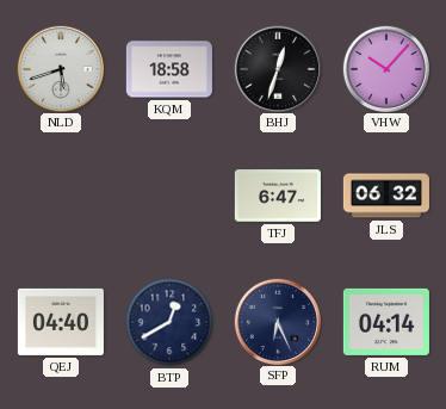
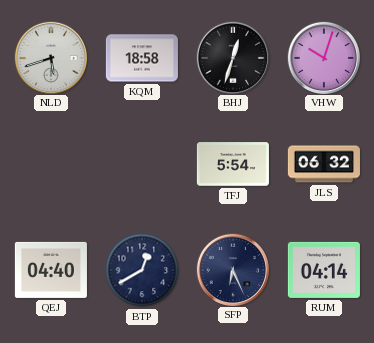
VHW: 10:07 -> 10:03
TFJ: 6:47 -> 5:54
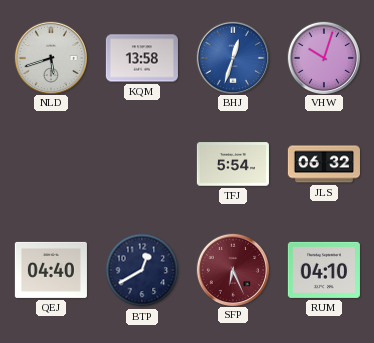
KQM: 18:58 -> 13:58
BHJ dial: black -> blue
SFP dial: navy -> burgundy
RUM: 04:14 -> 04:10
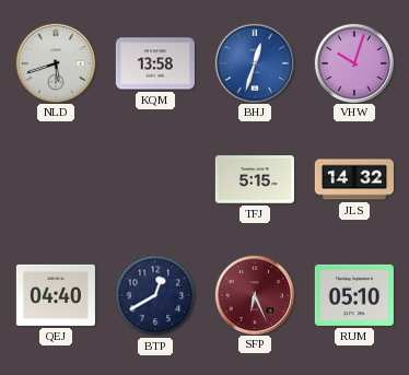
TFJ: 5:54 -> 5:15
JLS: 06:32 -> 14:32
RUM: 04:10 -> 05:10
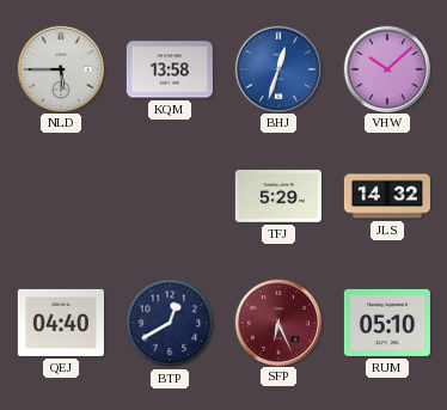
NLD: 5:42 -> 5:45
VHW: 10:03 -> 10:08
TFJ: 5:15 -> 5:29
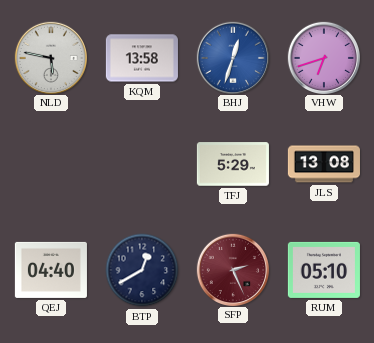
NLD: 5:45 -> 5:47
VHW: 10:08 -> 6:42
JLS: 14:32 -> 13:08
SFP: 6:26 -> 2:26
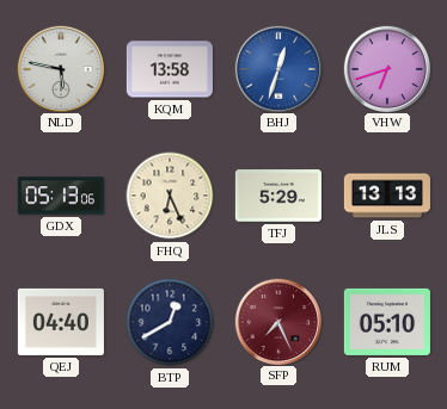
GDX: none -> 05:13
FHQ: none -> 6:26
JLS: 13:08 -> 13:13
SFP: 2:26 -> 7:26
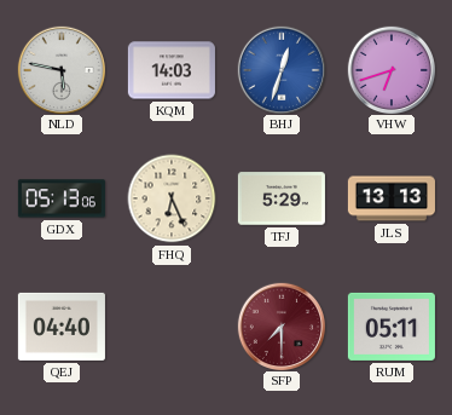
KQM: 13:58 -> 14:03
BTP: 12:40 -> none
SFP: 7:26 -> 7:30
RUM: 05:10 -> 05:11
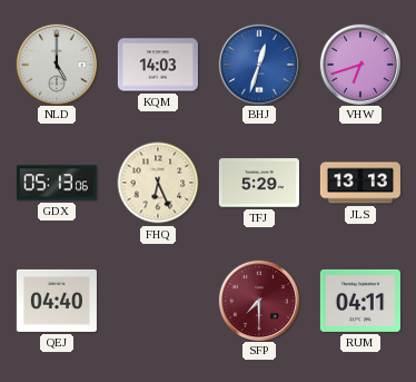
NLD: 5:47 -> 5:00
RUM: 05:11 -> 04:11
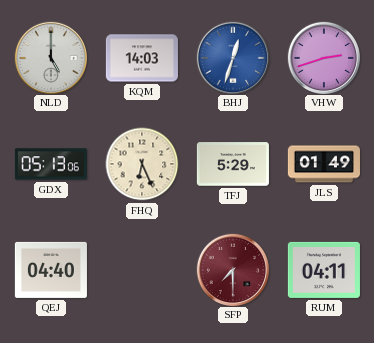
VHW: 6:42 -> 2:42
JLS: 13:13 -> 01:49
